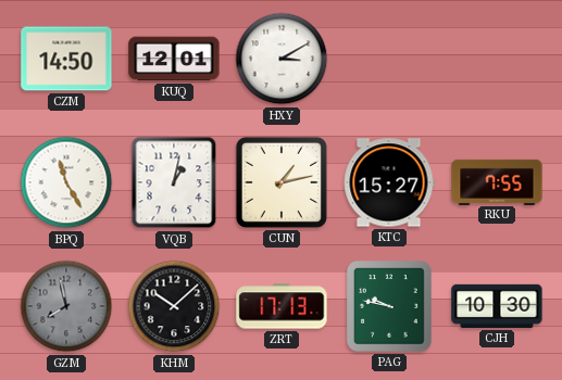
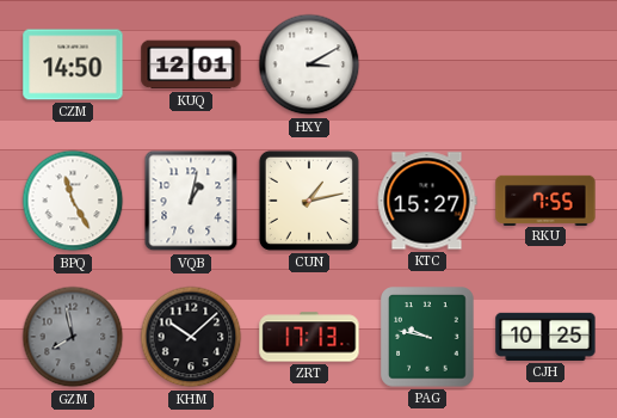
CJH: 10:30 -> 10:25
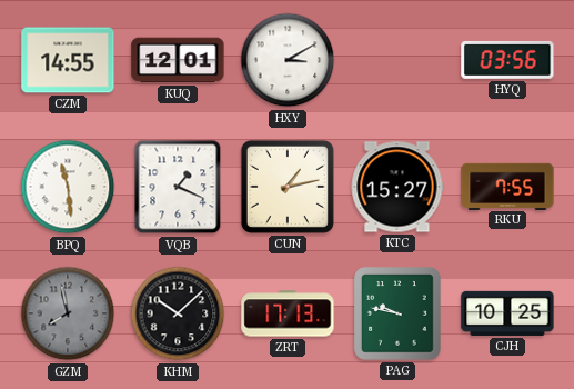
CZM: 14:50 -> 14:55
HYQ: none -> 03:56
BPQ: 11:25 -> 11:29
VQB: 1:02 -> 1:19
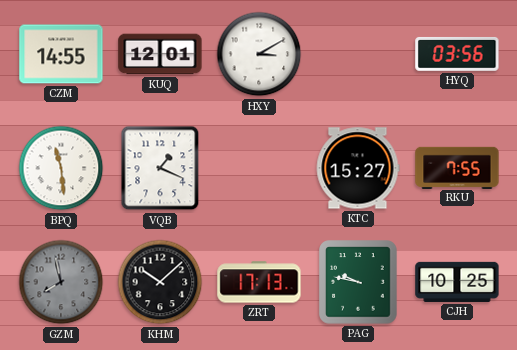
CUN: 1:13 -> none
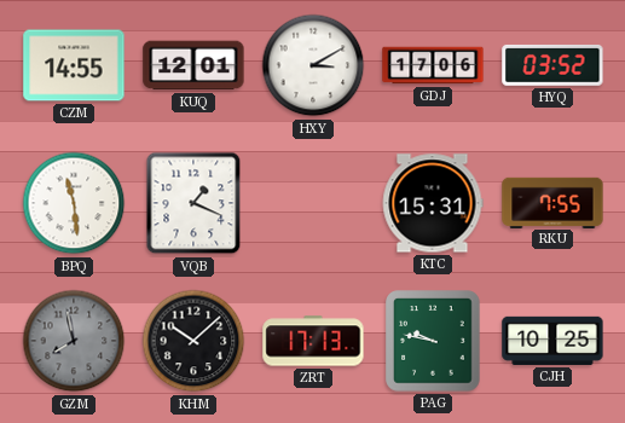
GDJ: none -> 17:06
HYQ: 03:56 -> 03:52
KTC: 15:27 -> 15:31
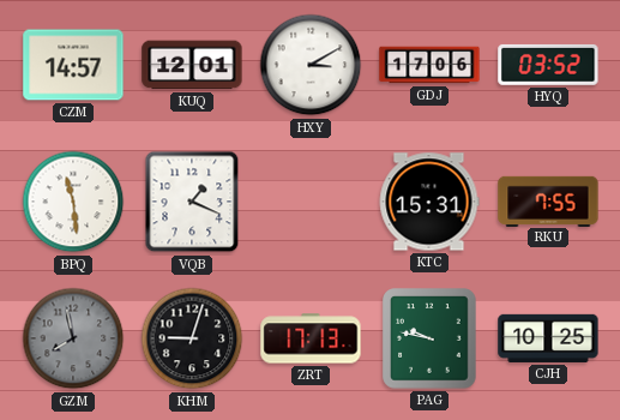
CZM: 14:55 -> 14:57
KHM: 10:08 -> 9:03
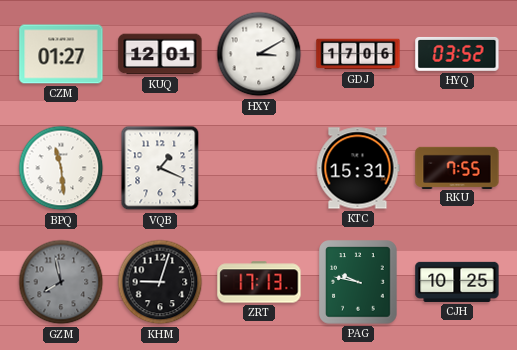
CZM: 14:57 -> 01:27
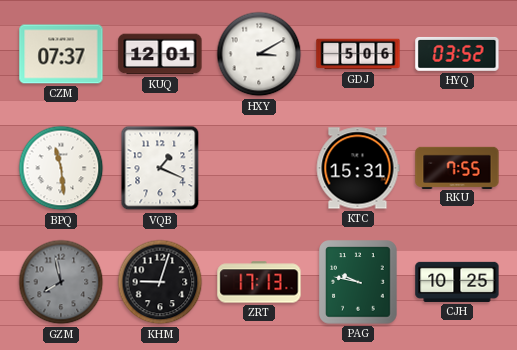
CZM: 01:27 -> 07:37
GDJ: 17:06 -> 5:06
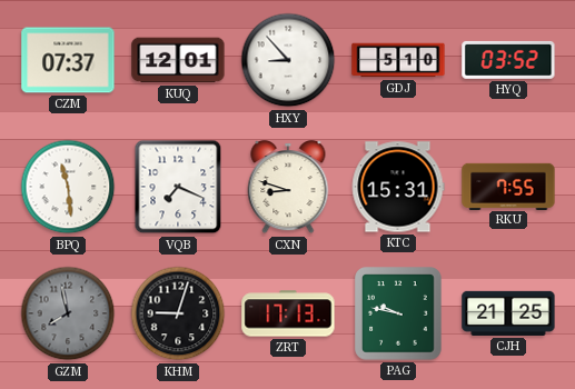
HXY: 3:10 -> 8:53
GDJ: 5:06 -> 5:10
VQB: 1:19 -> 7:19
CXN: none -> 8:48
CJH: 10:25 -> 21:25
